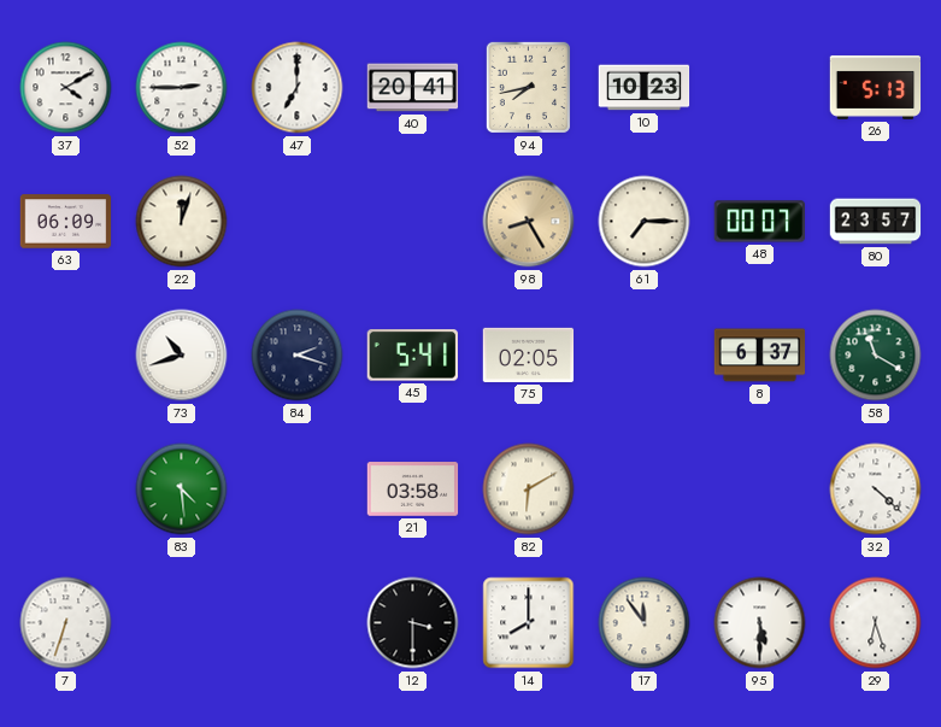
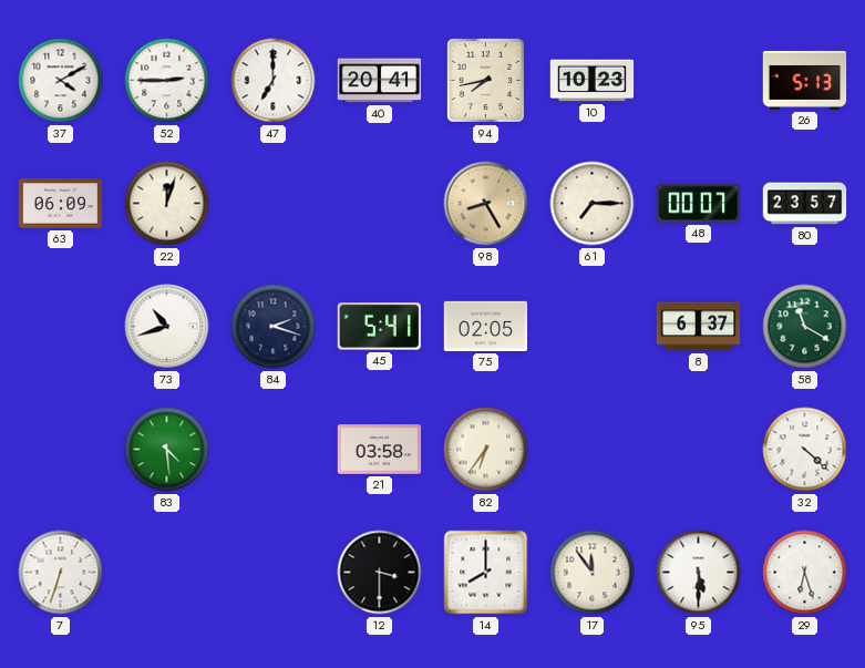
82: 6:10 -> 6:36
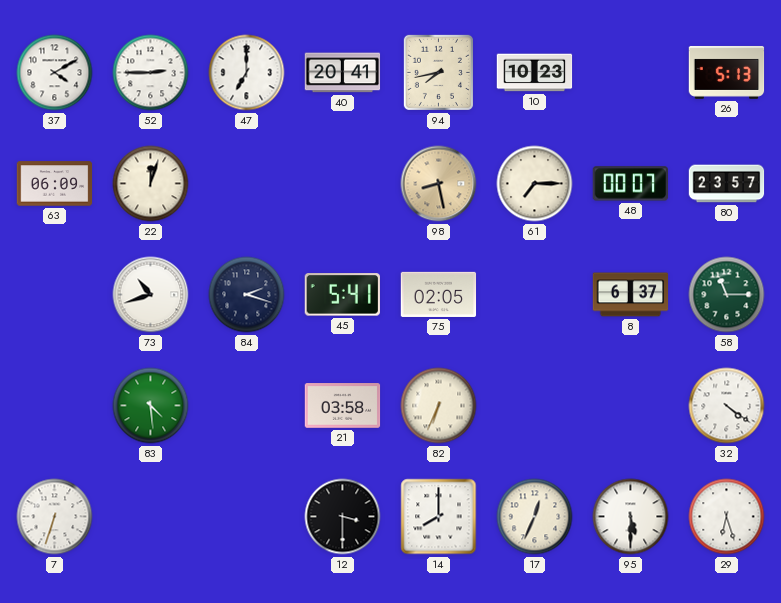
98: 8:25 -> 8:28
58: 11:20 -> 11:15
82: 6:36 -> 6:34
32: 4:22 -> 4:21
17: 11:54 -> 12:34
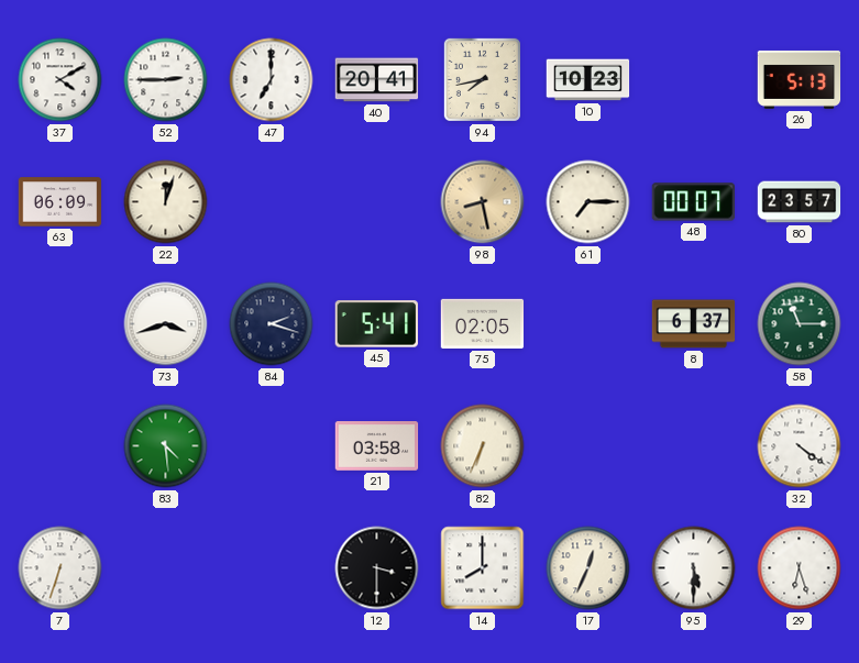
73: 10:42 -> 3:42
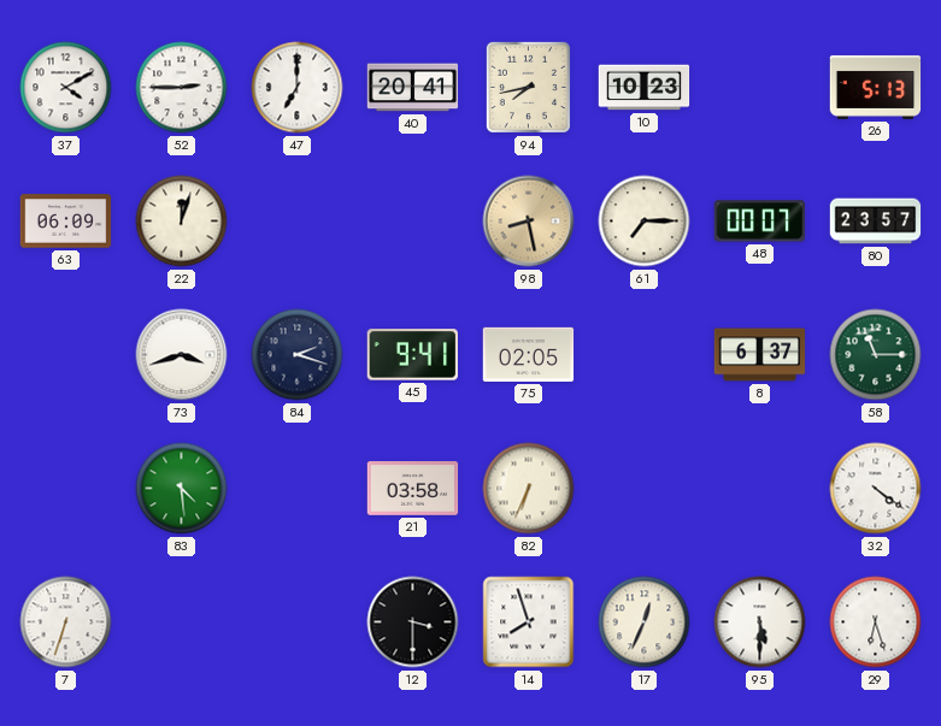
45: 5:41 -> 9:41
14: 8:00 -> 7:57
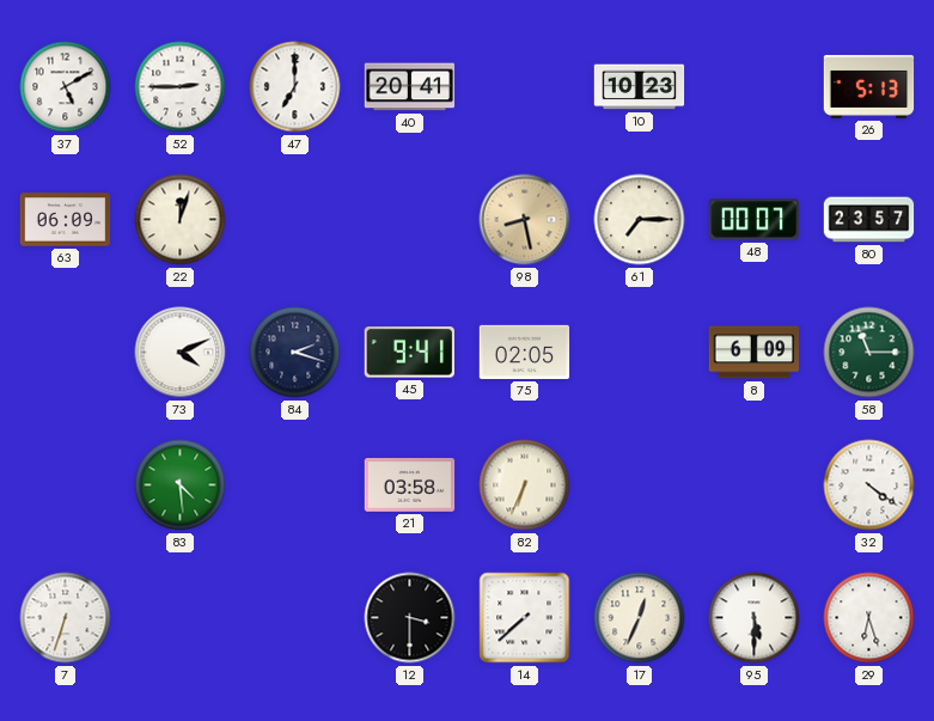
37: 4:10 -> 5:10
94: 7:43 -> none
73: 3:42 -> 4:11
8: 6:37 -> 6:09
14: 7:57 -> 7:38
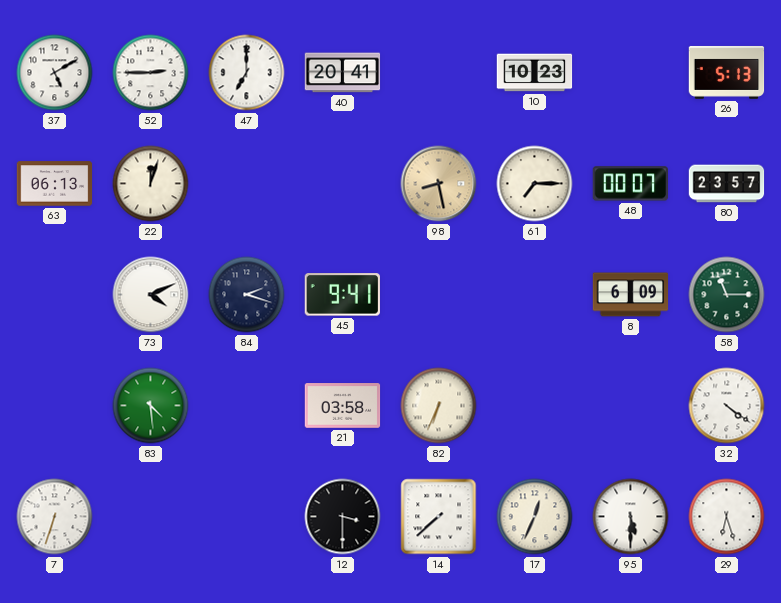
63: 06:09 -> 06:13
75: 02:05 -> none
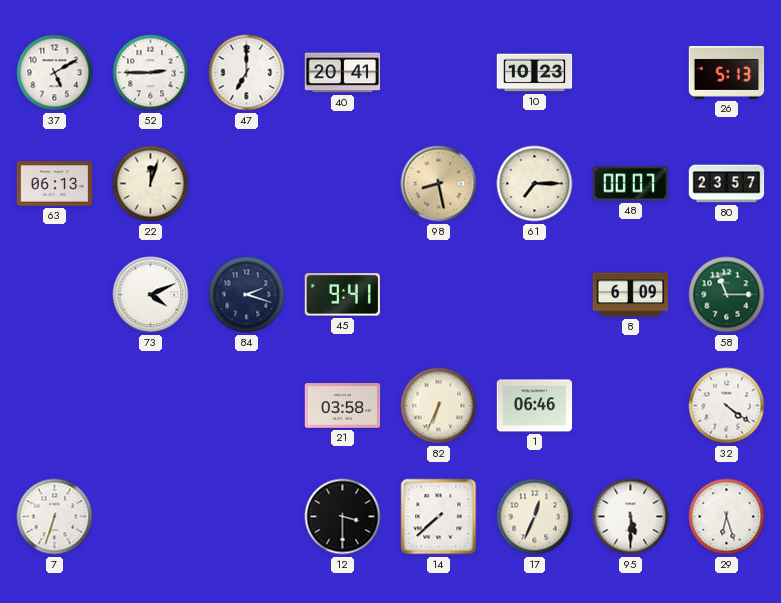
83: 4:29 -> none
1: none -> 06:46
